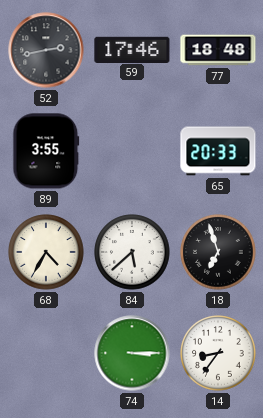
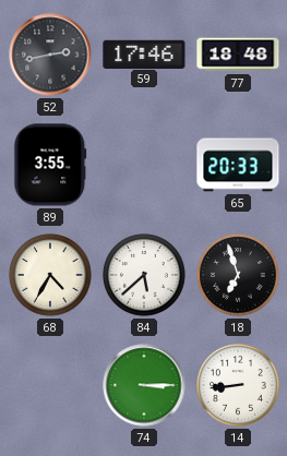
14: 8:36 -> 8:44
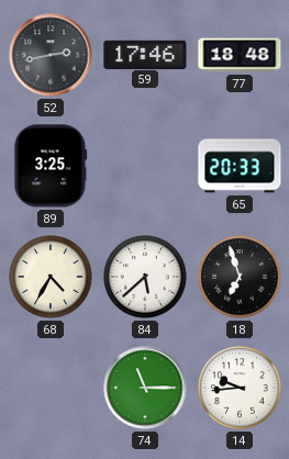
89: 3:55 -> 3:25
74: 3:15 -> 11:15
14: 8:44 -> 9:44
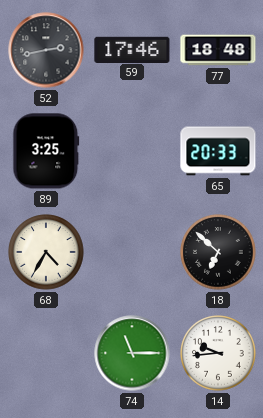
84: 5:38 -> none
18: 6:57 -> 6:52
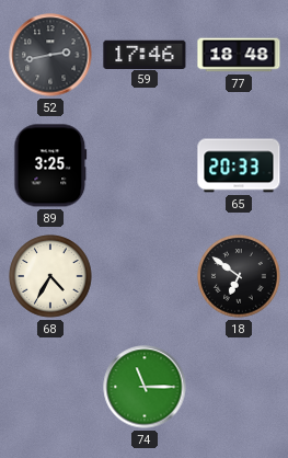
18: 6:52 -> 6:51
14: 9:44 -> none
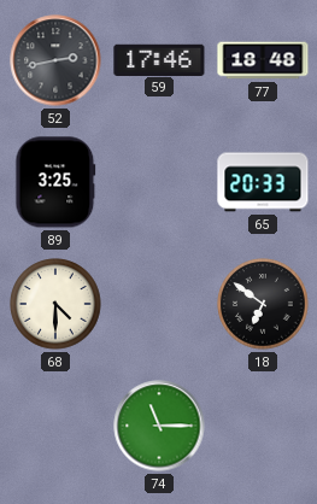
68: 4:35 -> 4:30
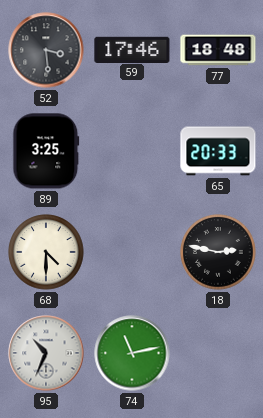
52: 2:43 -> 3:29
18: 6:51 -> 2:47
95: none -> 10:34
74: 11:15 -> 11:13
